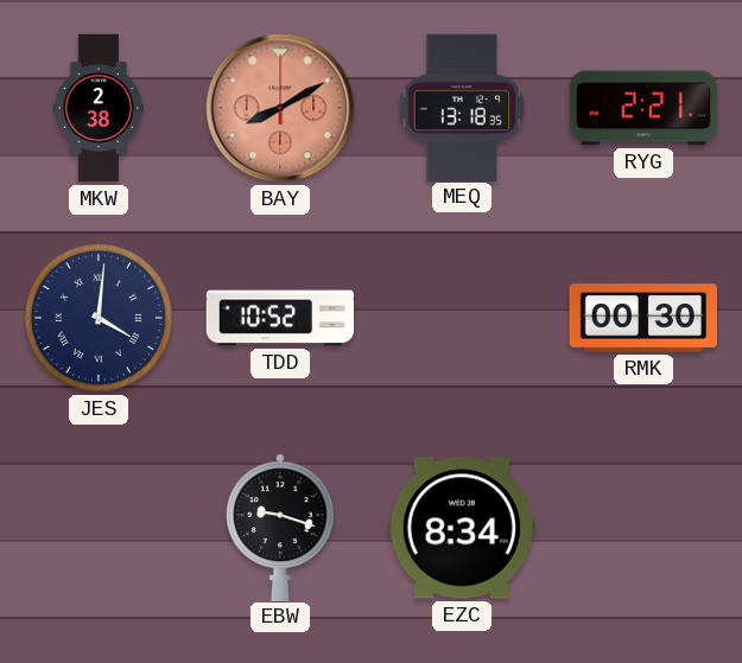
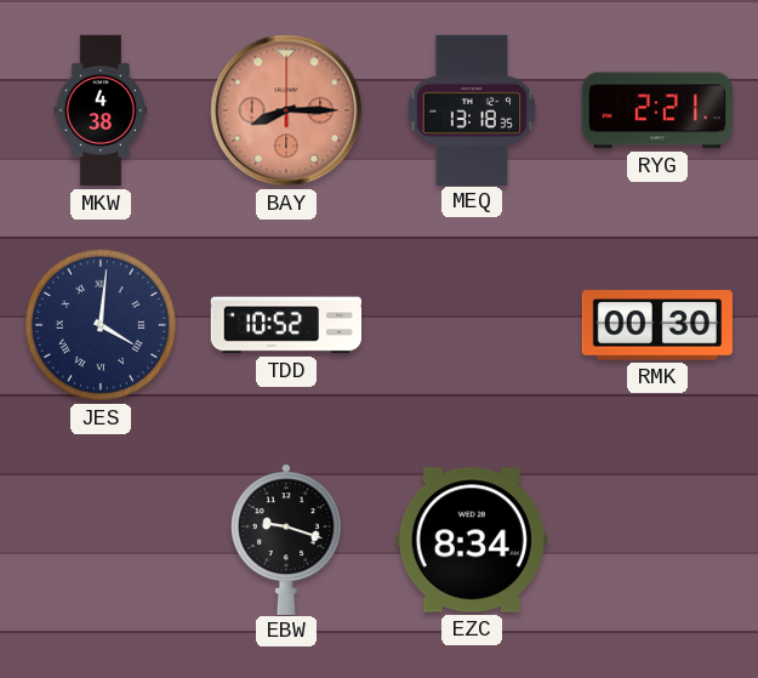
MKW: 2:38 -> 4:38
BAY: 8:10 -> 8:15
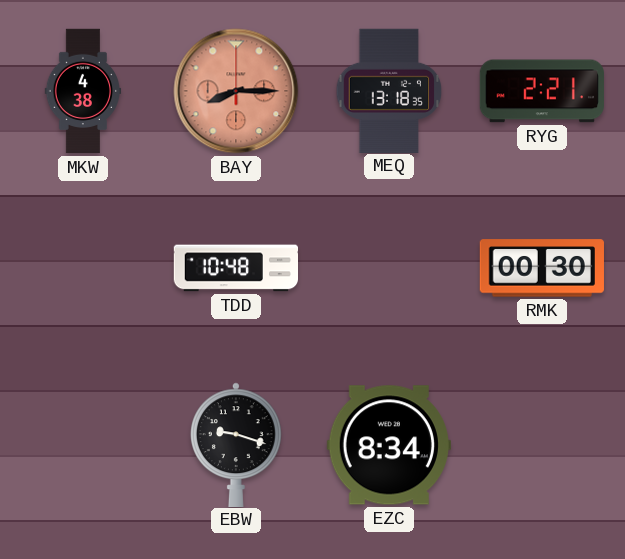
JES: 4:01 -> none
TDD: 10:52 -> 10:48
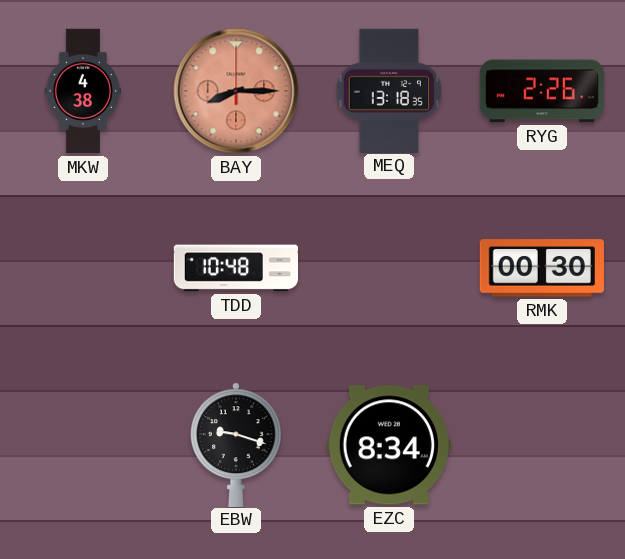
RYG: 2:21 -> 2:26
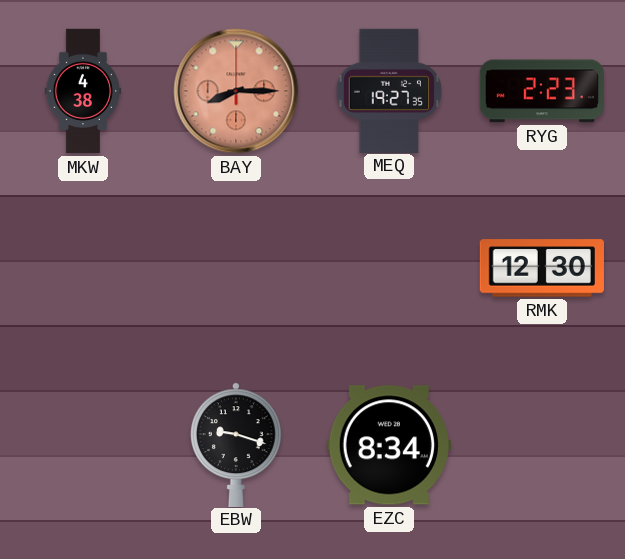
MEQ: 13:18 -> 19:27
RYG: 2:26 -> 2:23
TDD: 10:48 -> none
RMK: 00:30 -> 12:30
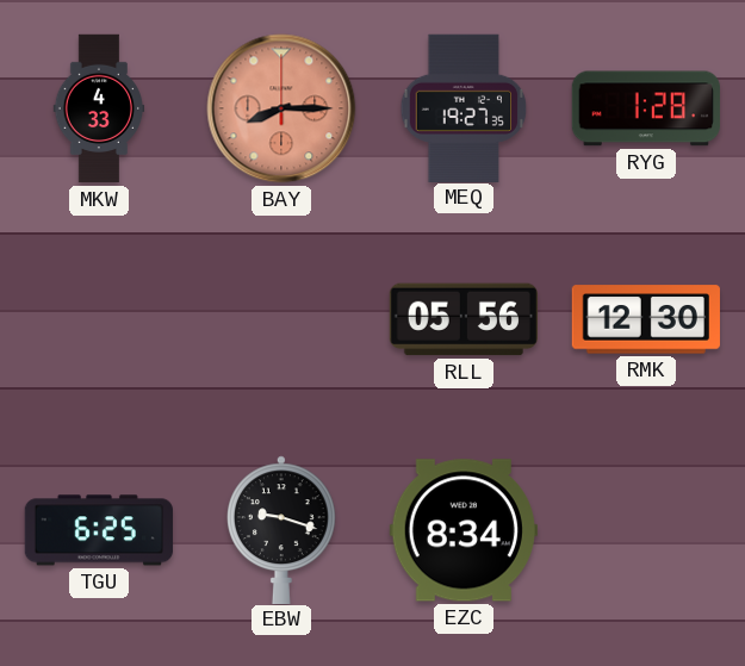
MKW: 4:38 -> 4:33
RYG: 2:23 -> 1:28
RLL: none -> 05:56
TGU: none -> 6:25
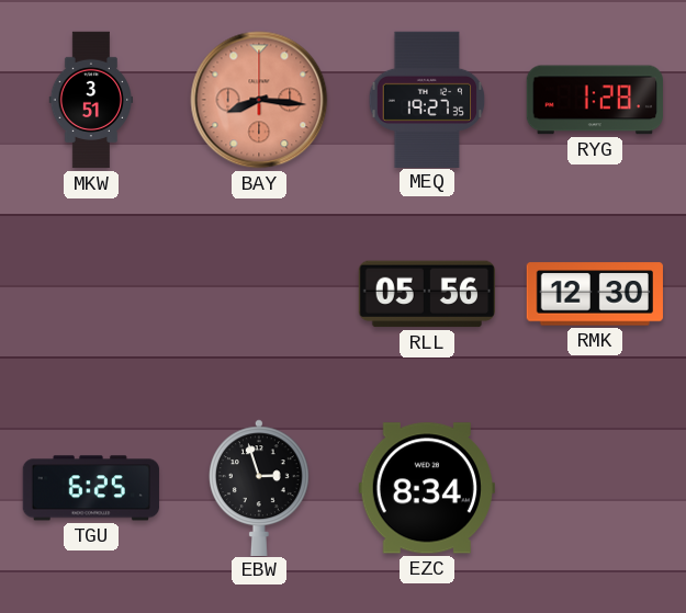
MKW: 4:33 -> 3:51
BAY: 8:15 -> 8:16
EBW: 9:18 -> 2:57
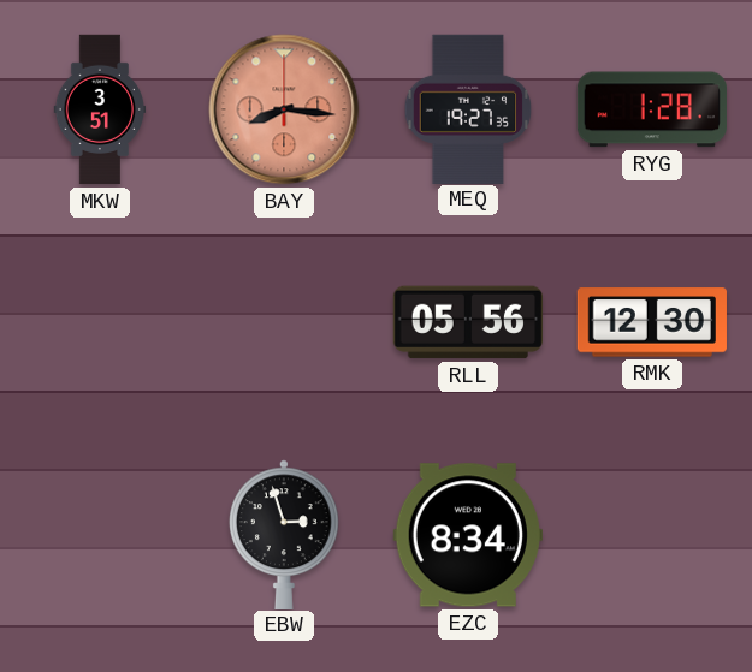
TGU: 6:25 -> none
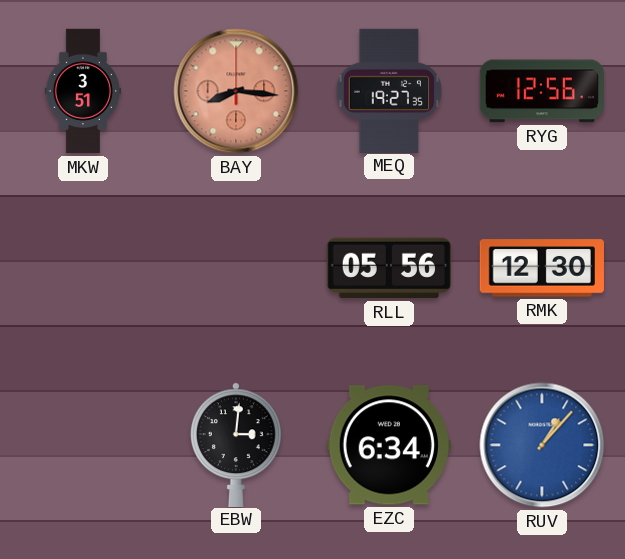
RYG: 1:28 -> 12:56
EBW: 2:57 -> 3:01
EZC: 8:34 -> 6:34
RUV: none -> 1:07
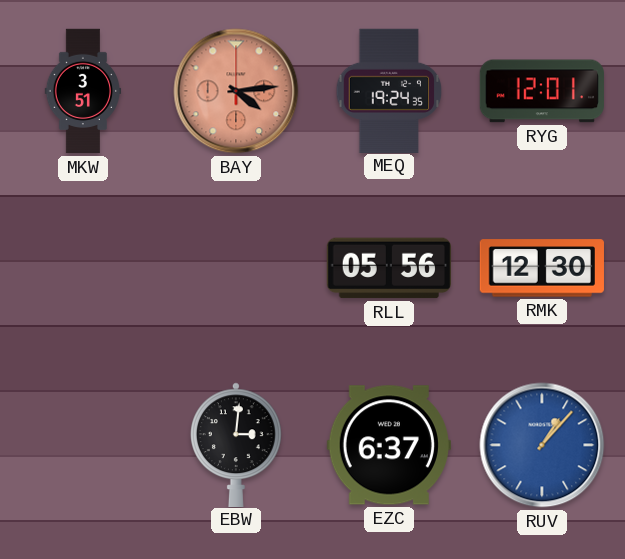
BAY: 8:16 -> 4:14
MEQ: 19:27 -> 19:24
RYG: 12:56 -> 12:01
EZC: 6:34 -> 6:37
